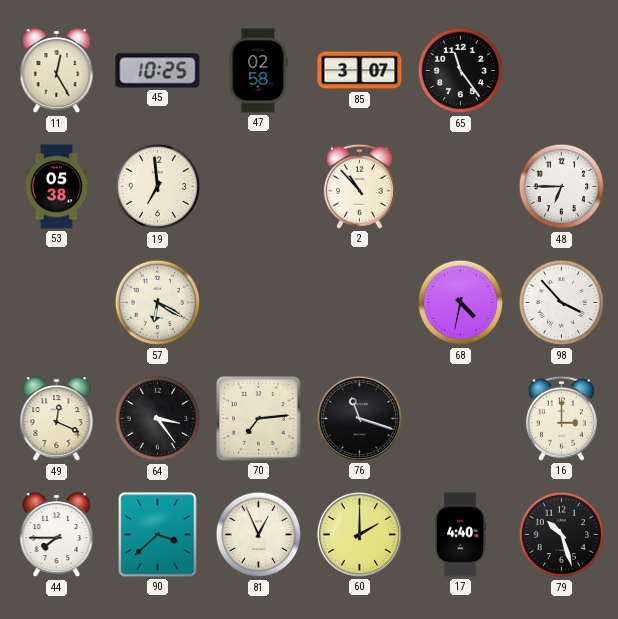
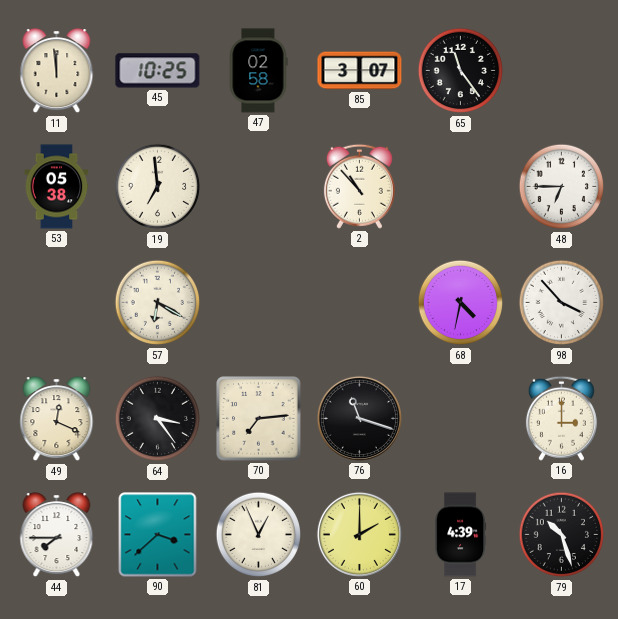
11: 12:25 -> 11:59
17: 4:40 -> 4:39
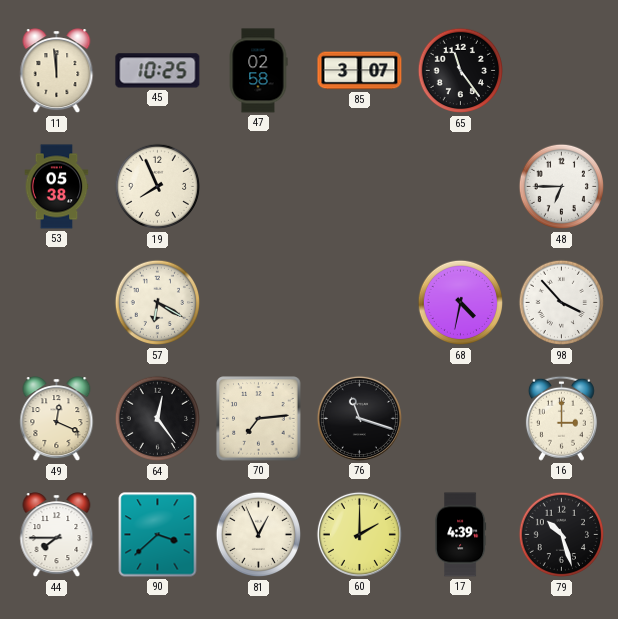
19: 6:59 -> 7:56
2: 10:53 -> none
64: 3:24 -> 12:24
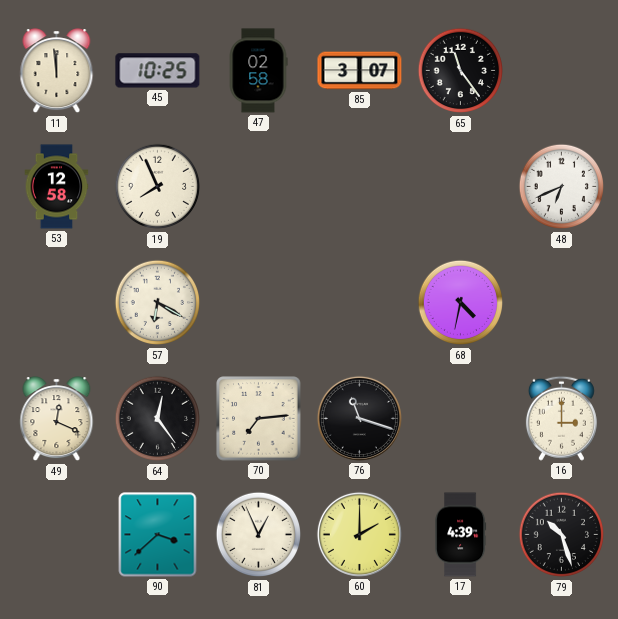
53: 05:38 -> 12:58
48: 6:45 -> 6:41
98: 3:53 -> none
44: 7:45 -> none
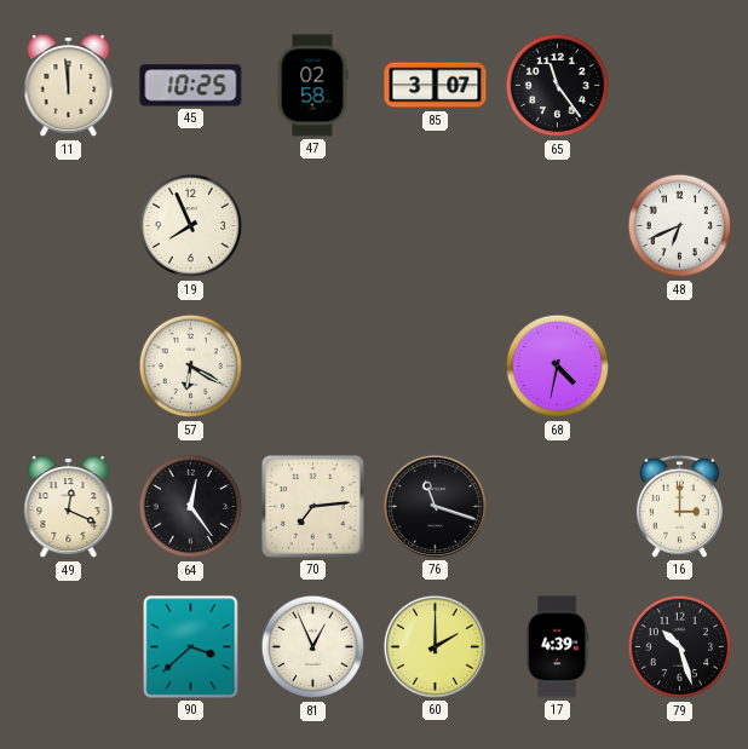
53: 12:58 -> none
